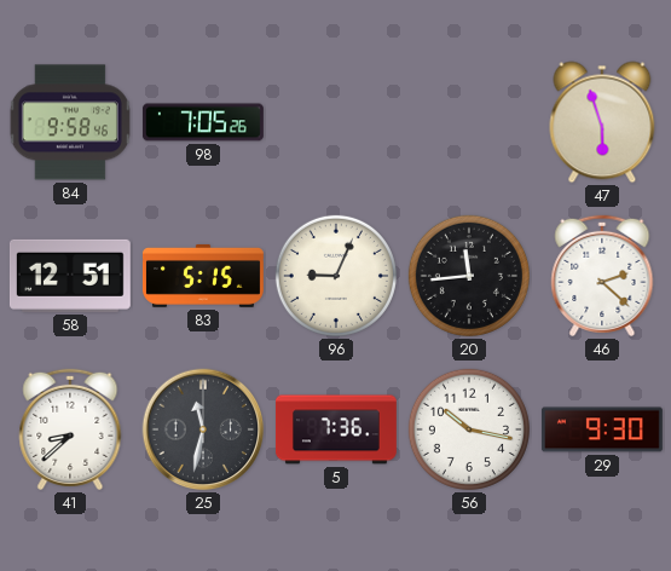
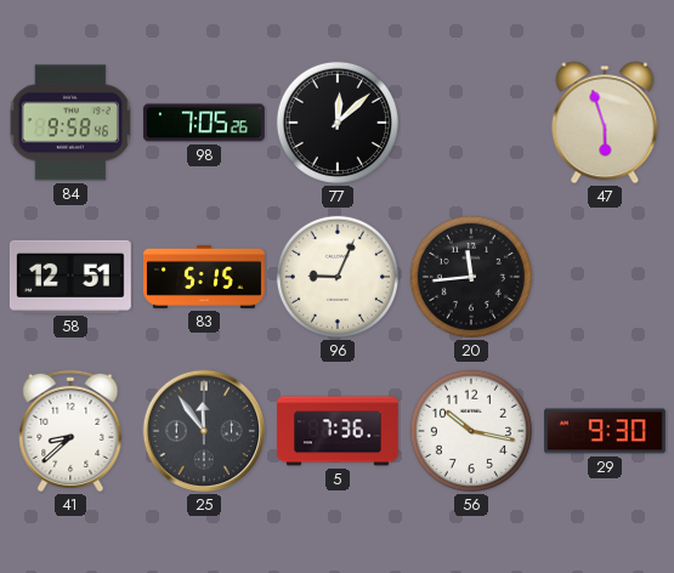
77: none -> 12:08
46: 2:22 -> none
25: 11:32 -> 11:54
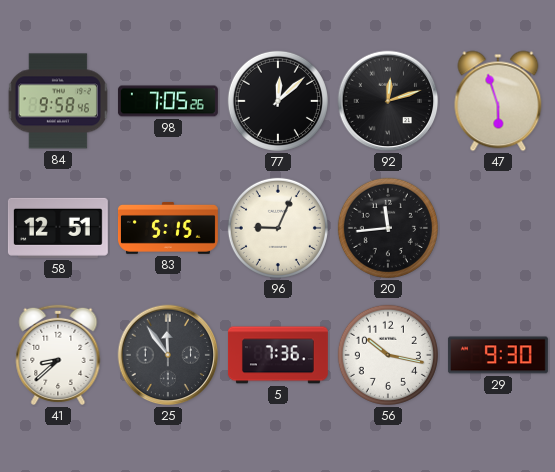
92: none -> 12:12
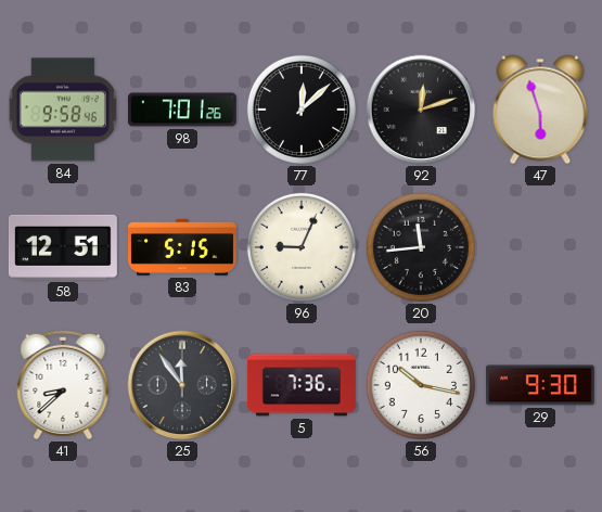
98: 7:05 -> 7:01
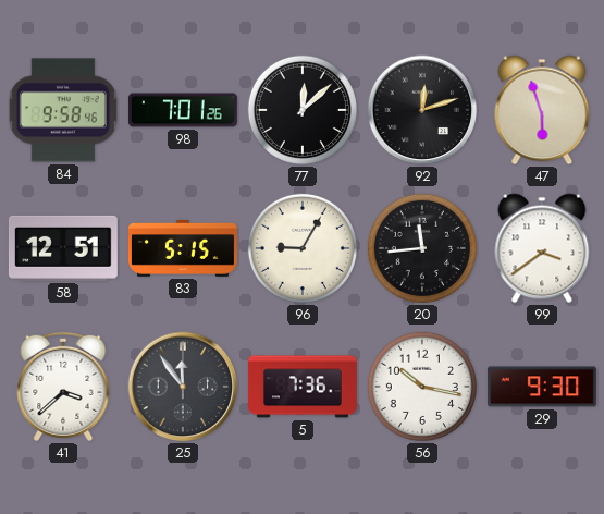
96: 9:04 -> 9:05
99: none -> 3:39
41: 8:38 -> 3:38
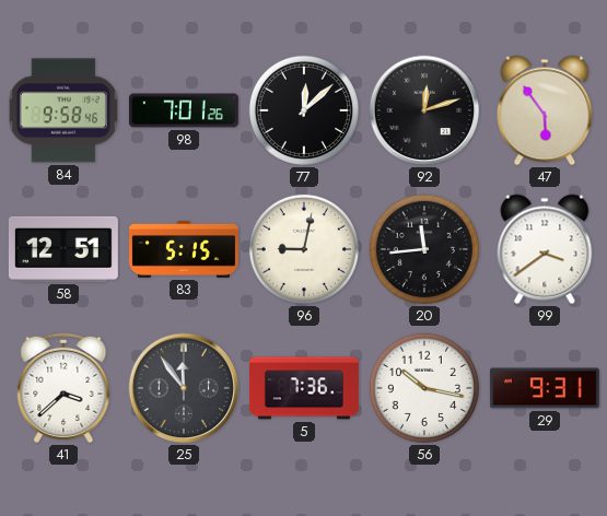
47: 5:57 -> 5:54
96: 9:05 -> 9:02
29: 9:30 -> 9:31
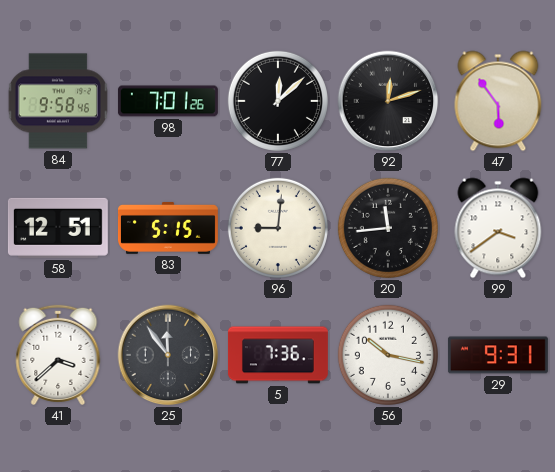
96: 9:02 -> 9:01
